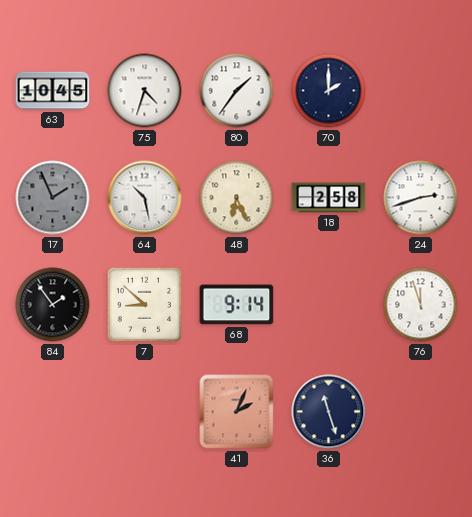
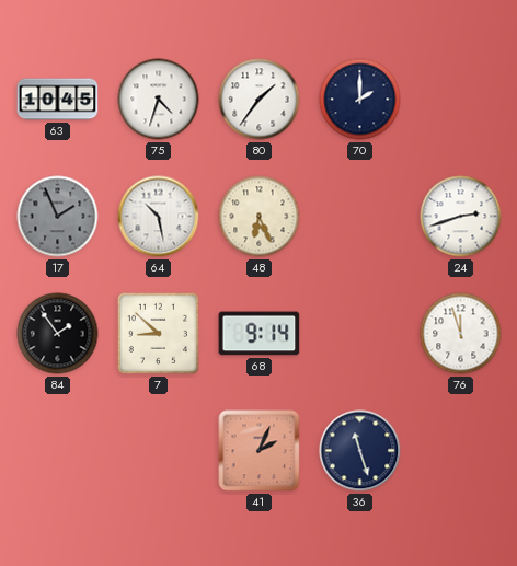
18: 2:58 -> none
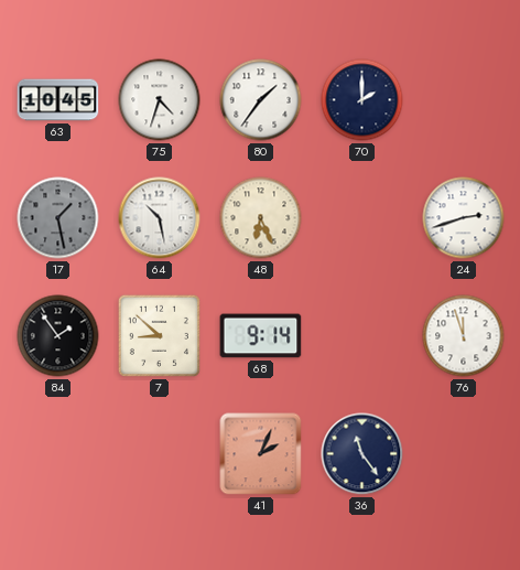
17: 1:56 -> 1:28
36: 11:27 -> 11:24
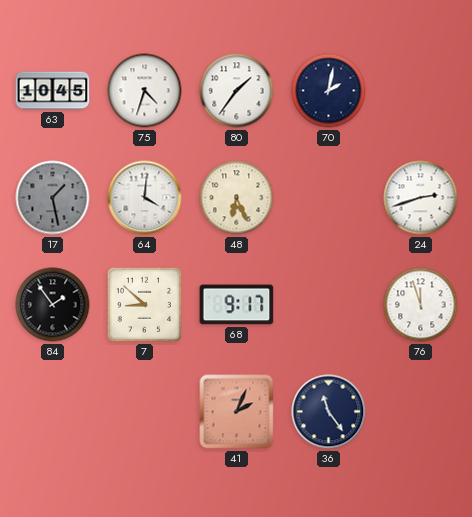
70: 2:00 -> 2:02
64: 10:28 -> 4:01
68: 9:14 -> 9:17
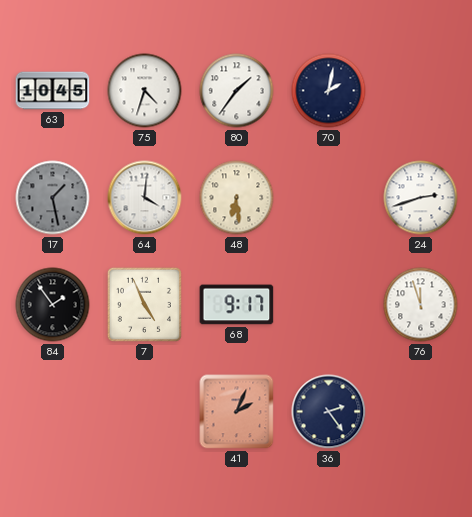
48: 6:26 -> 6:29
7: 8:52 -> 4:56
36: 11:24 -> 2:24
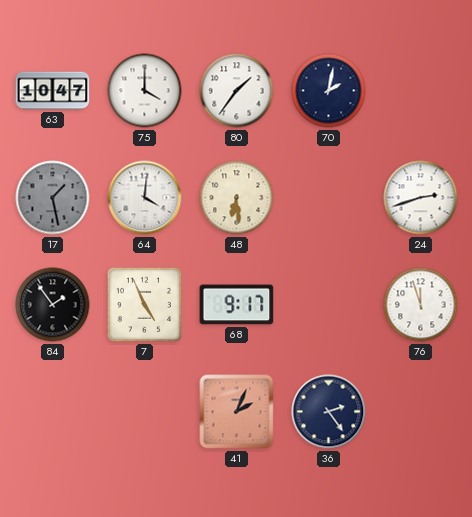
63: 10:45 -> 10:47
75: 4:33 -> 4:00
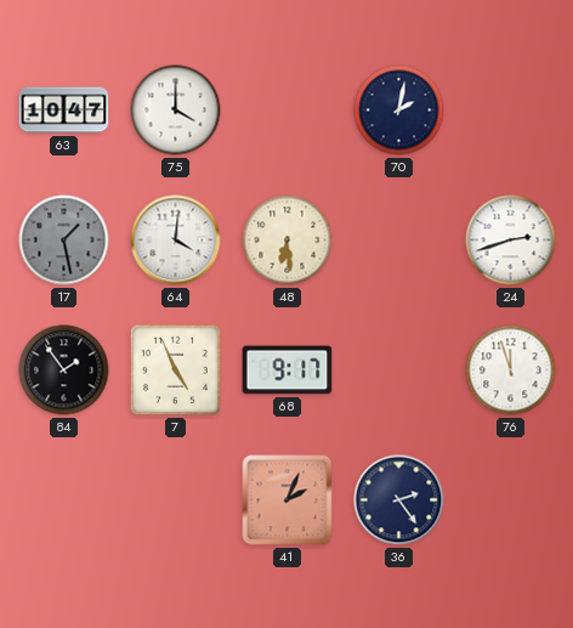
80: 1:36 -> none
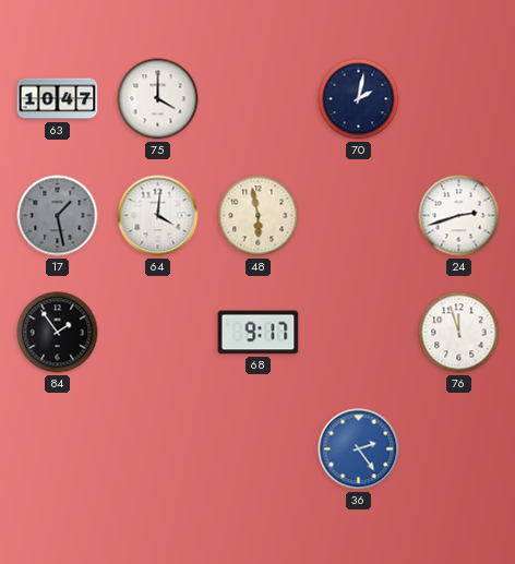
48: 6:29 -> 5:58
7: 4:56 -> none
41: 2:04 -> none
36 dial: navy -> blue
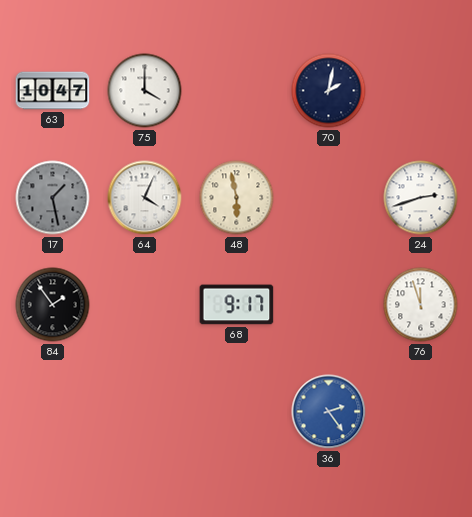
64: 4:01 -> 4:04
